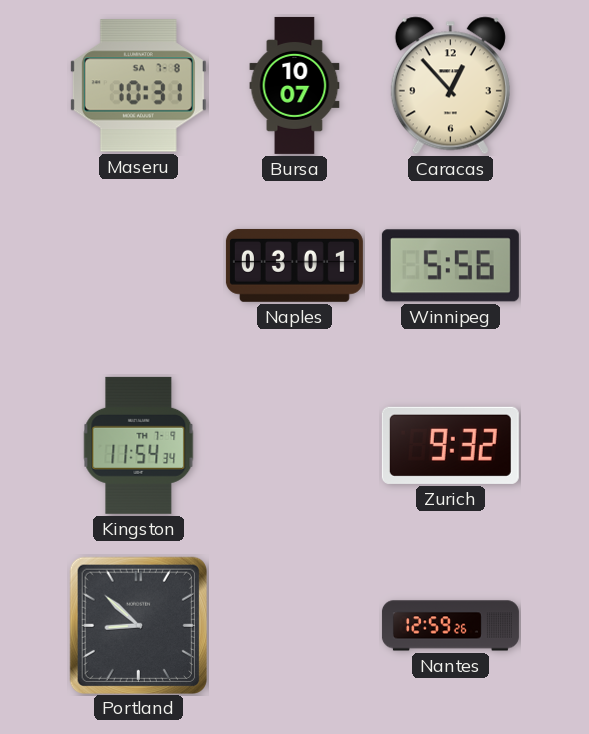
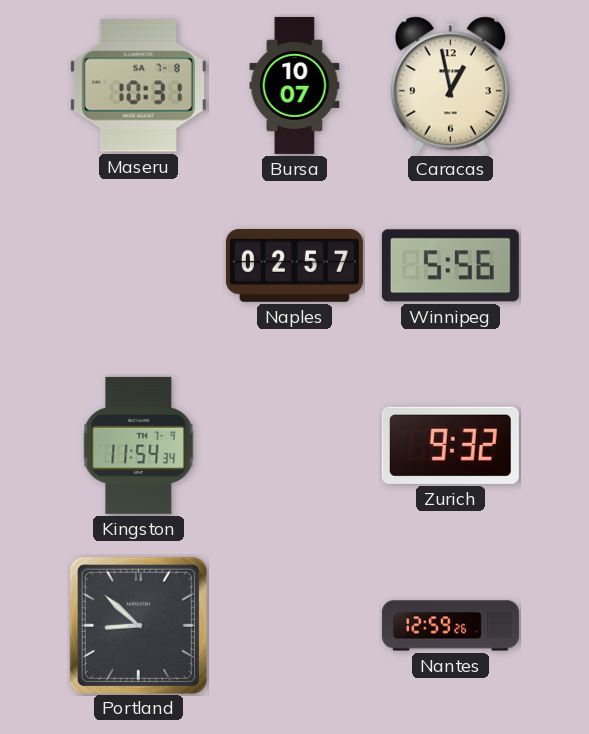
Caracas: 12:53 -> 12:58
Naples: 03:01 -> 02:57
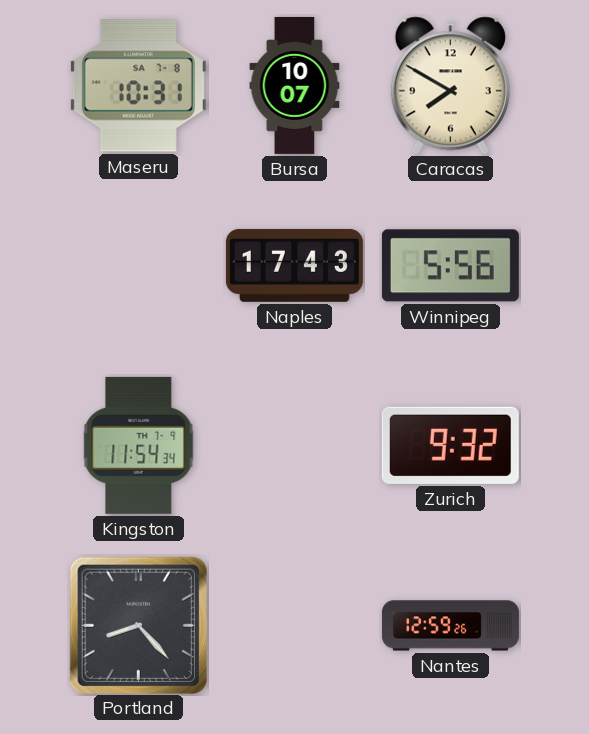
Caracas: 12:58 -> 7:50
Naples: 02:57 -> 17:43
Portland: 8:52 -> 8:23
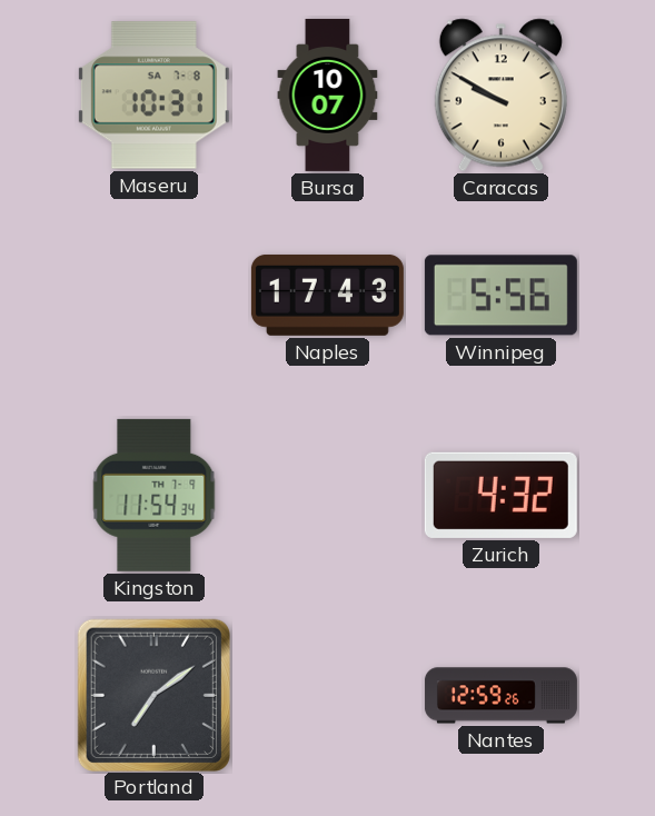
Caracas: 7:50 -> 9:50
Zurich: 9:32 -> 4:32
Portland: 8:23 -> 7:09
